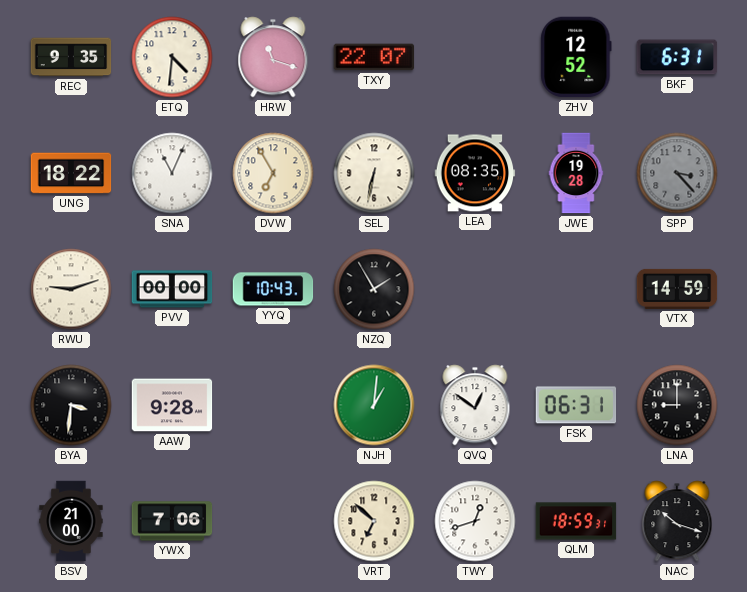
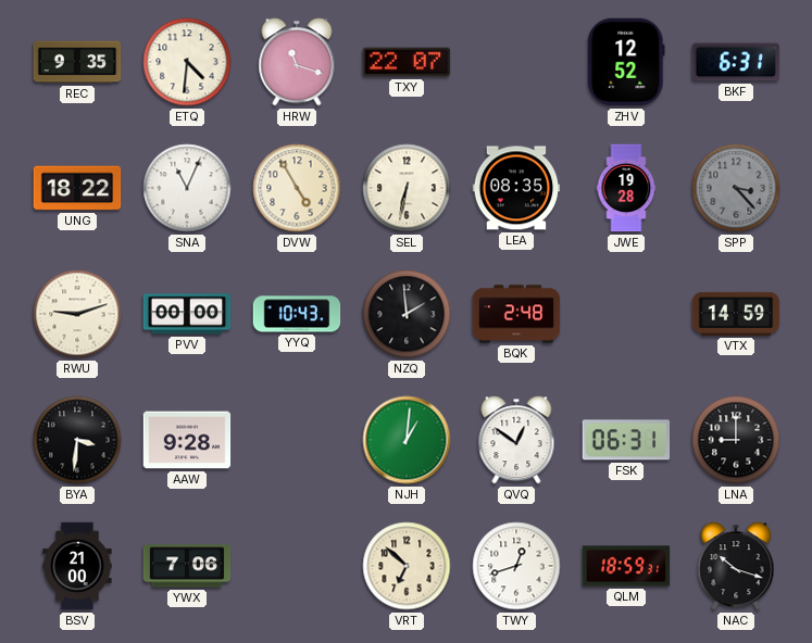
DVW: 6:55 -> 4:55
NZQ: 1:55 -> 1:59
BQK: none -> 2:48
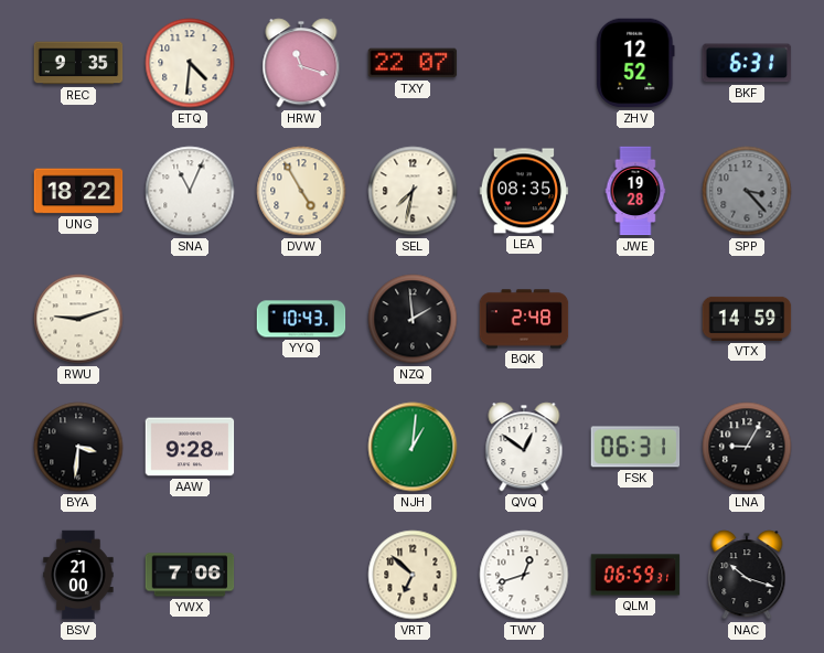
SEL: 6:32 -> 7:32
PVV: 00:00 -> none
LNA: 9:00 -> 9:05
QLM: 18:59 -> 06:59
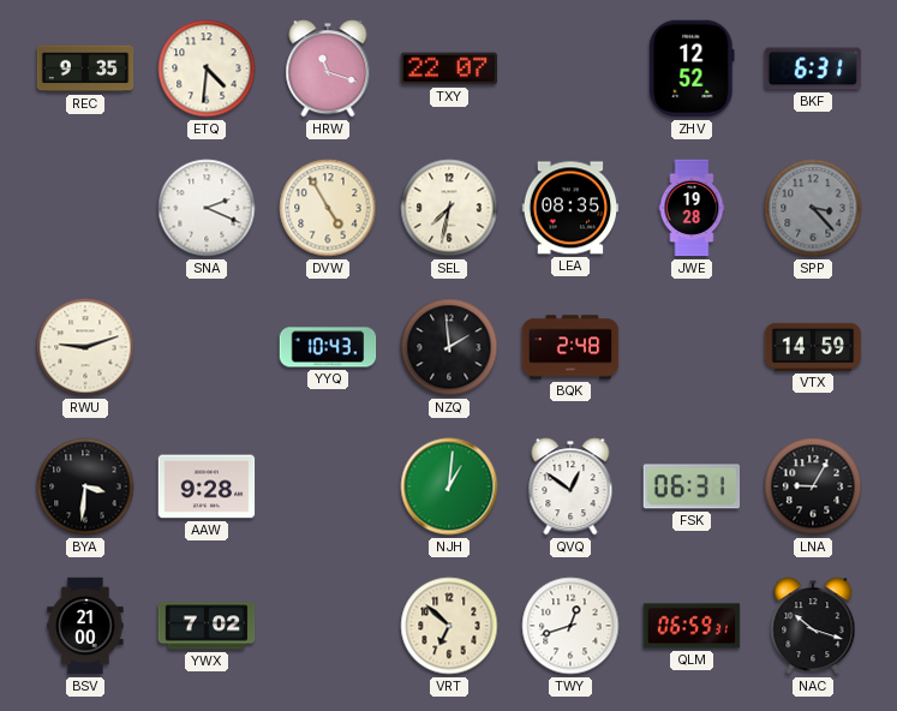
UNG: 18:22 -> none
SNA: 11:04 -> 2:19
YWX: 7:06 -> 7:02
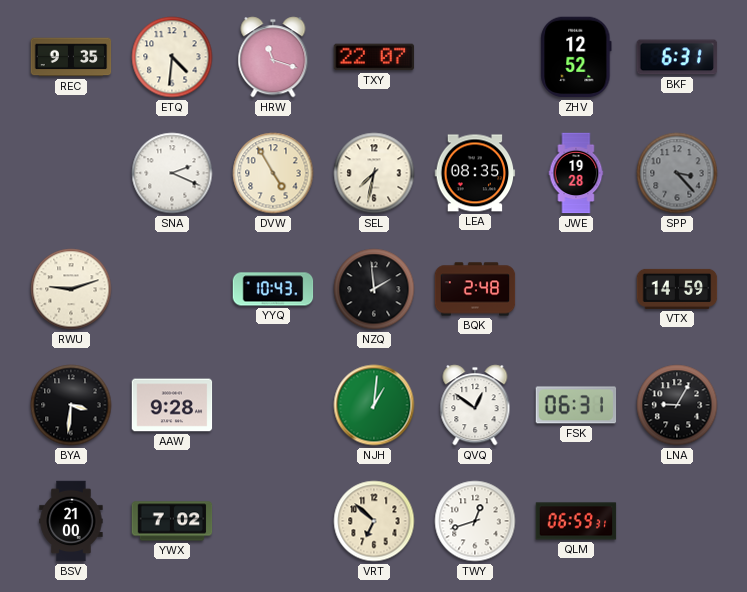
NAC: 10:18 -> none
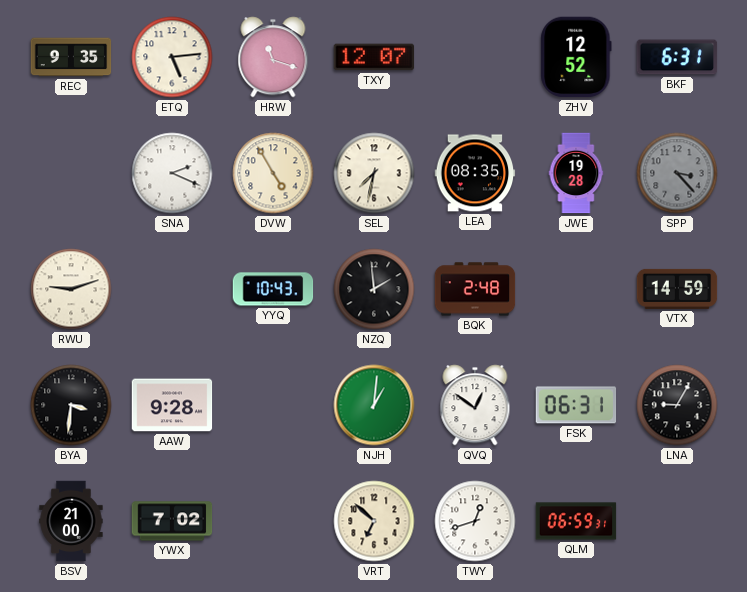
ETQ: 4:31 -> 5:14
TXY: 22:07 -> 12:07
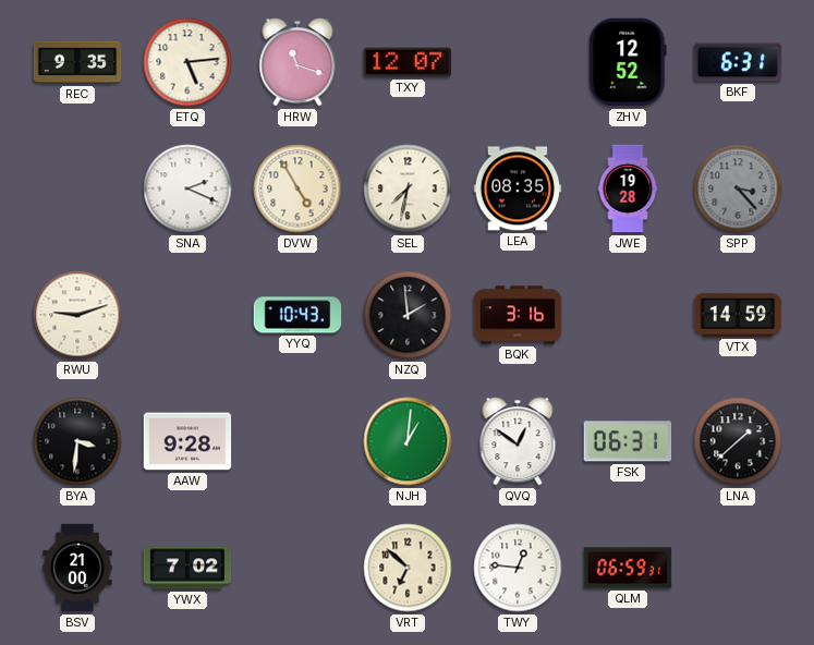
BQK: 2:48 -> 3:16
LNA: 9:05 -> 1:38
TWY: 12:42 -> 12:46
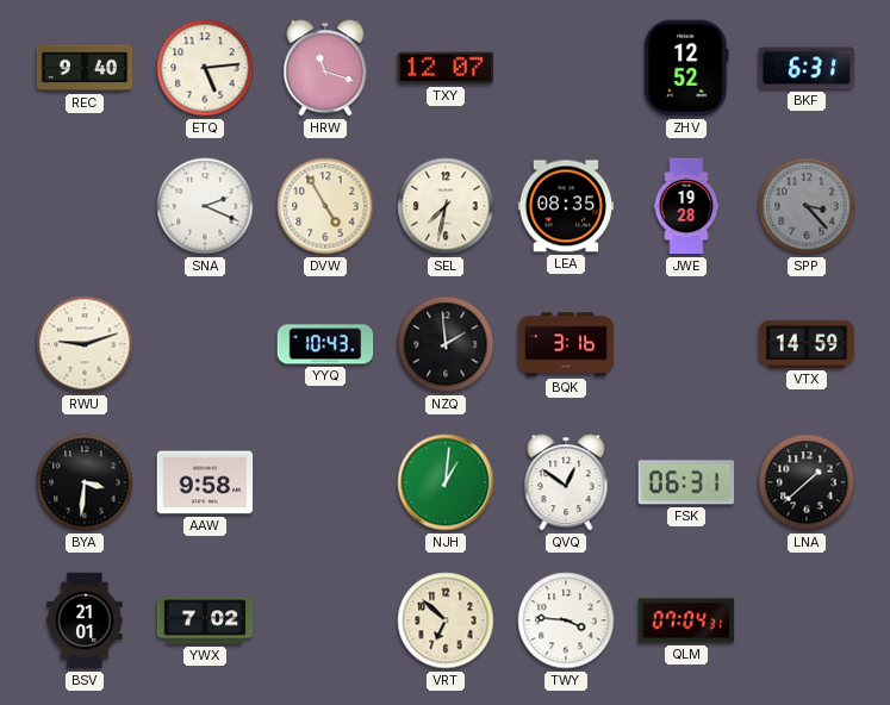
REC: 9:35 -> 9:40
AAW: 9:28 -> 9:58
BSV: 21:00 -> 21:01
TWY: 12:46 -> 3:46
QLM: 06:59 -> 07:04
